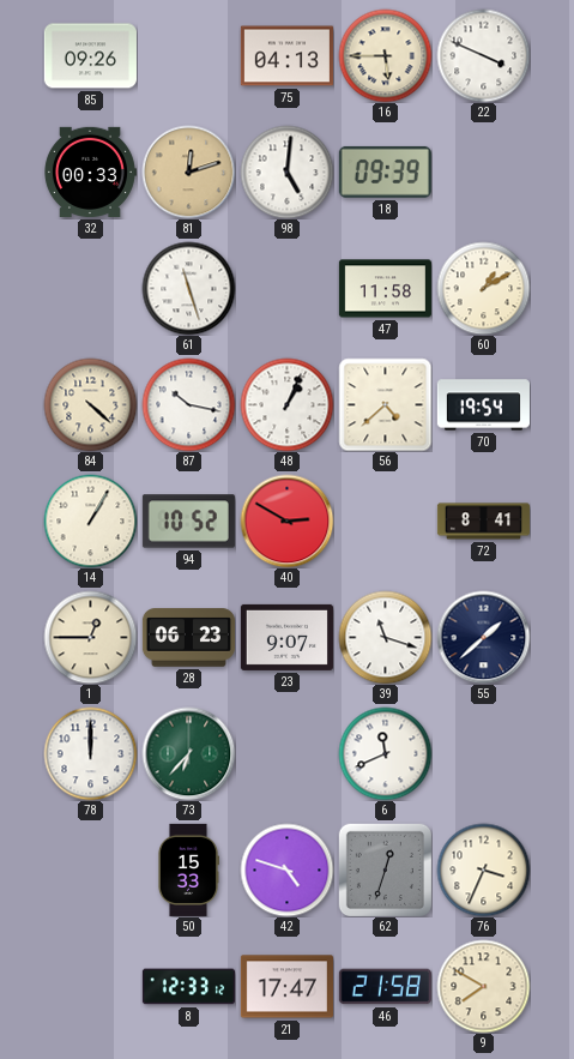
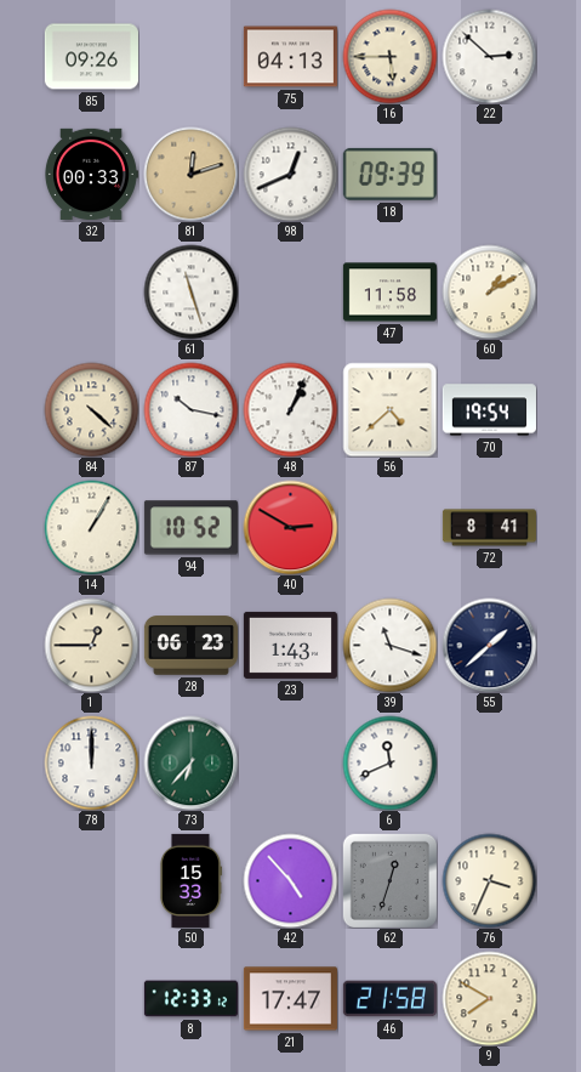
22: 3:49 -> 2:52
98: 5:01 -> 12:41
23: 9:07 -> 1:43
42: 4:48 -> 4:53
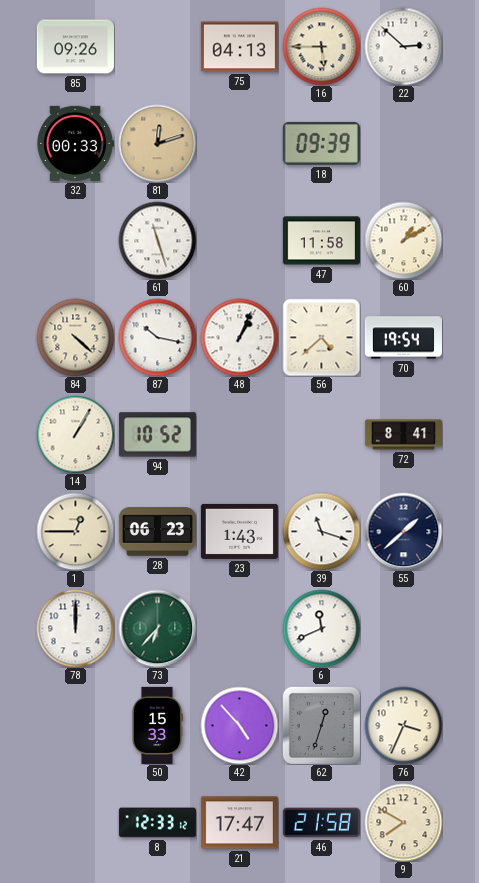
98: 12:41 -> none
40: 2:50 -> none
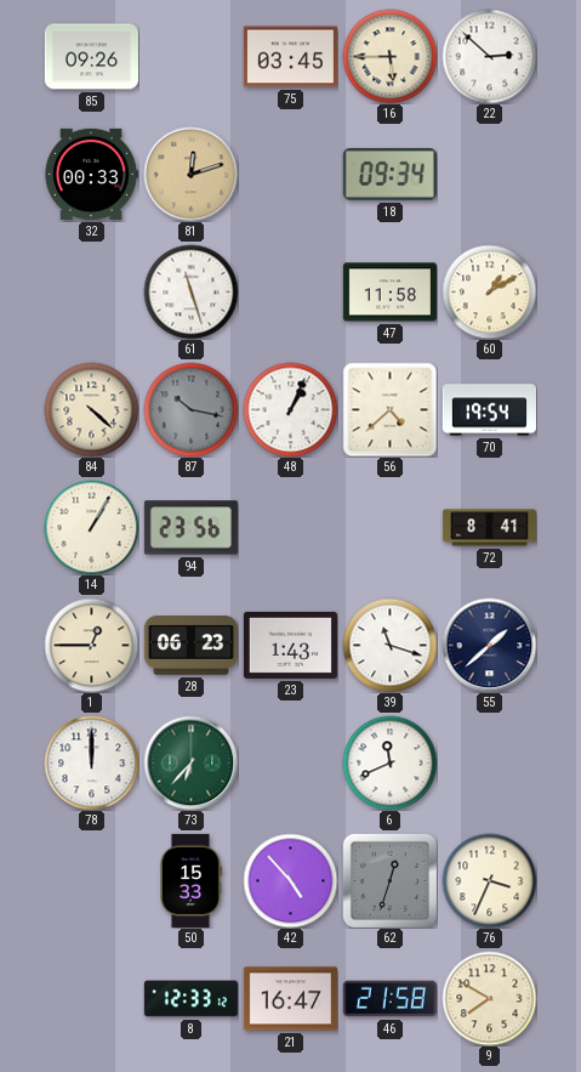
75: 04:13 -> 03:45
18: 09:39 -> 09:34
87 dial: white -> grey
94: 10:52 -> 23:56
21: 17:47 -> 16:47
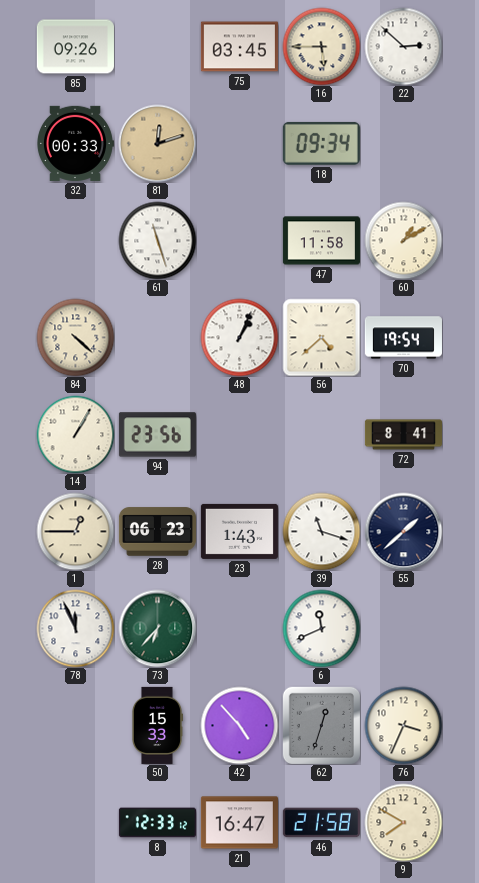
87: 10:17 -> none
78: 12:00 -> 11:56
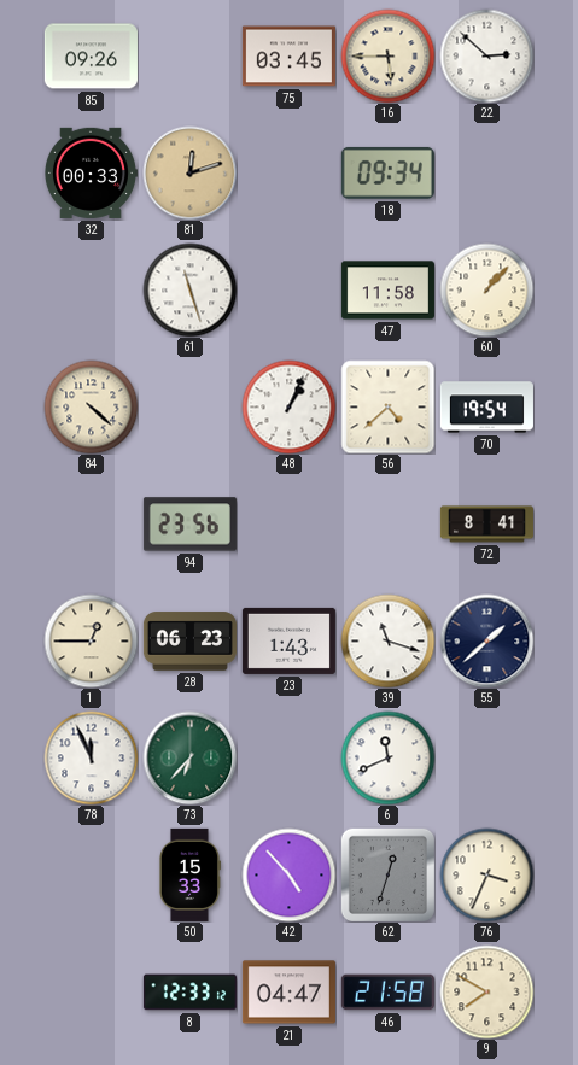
60: 1:10 -> 1:07
14: 1:05 -> none
21: 16:47 -> 04:47
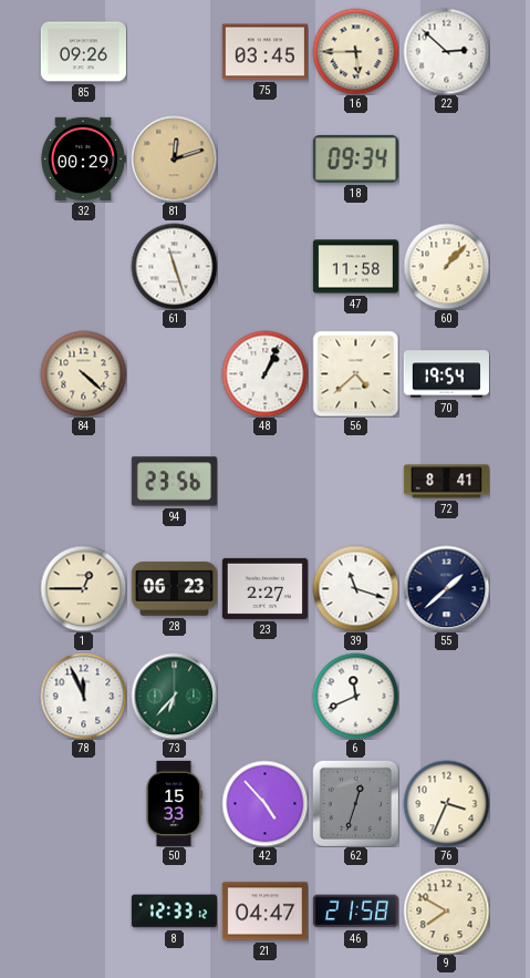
32: 00:33 -> 00:29
23: 1:43 -> 2:27
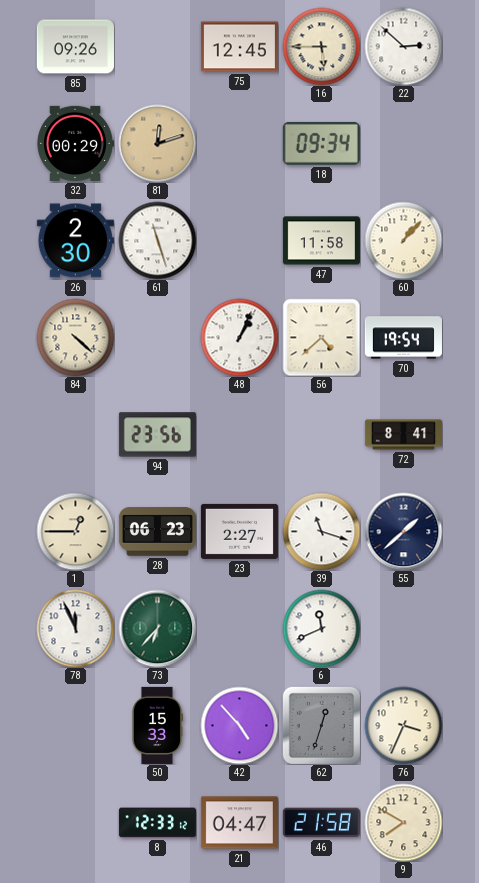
75: 03:45 -> 12:45
26: none -> 2:30
